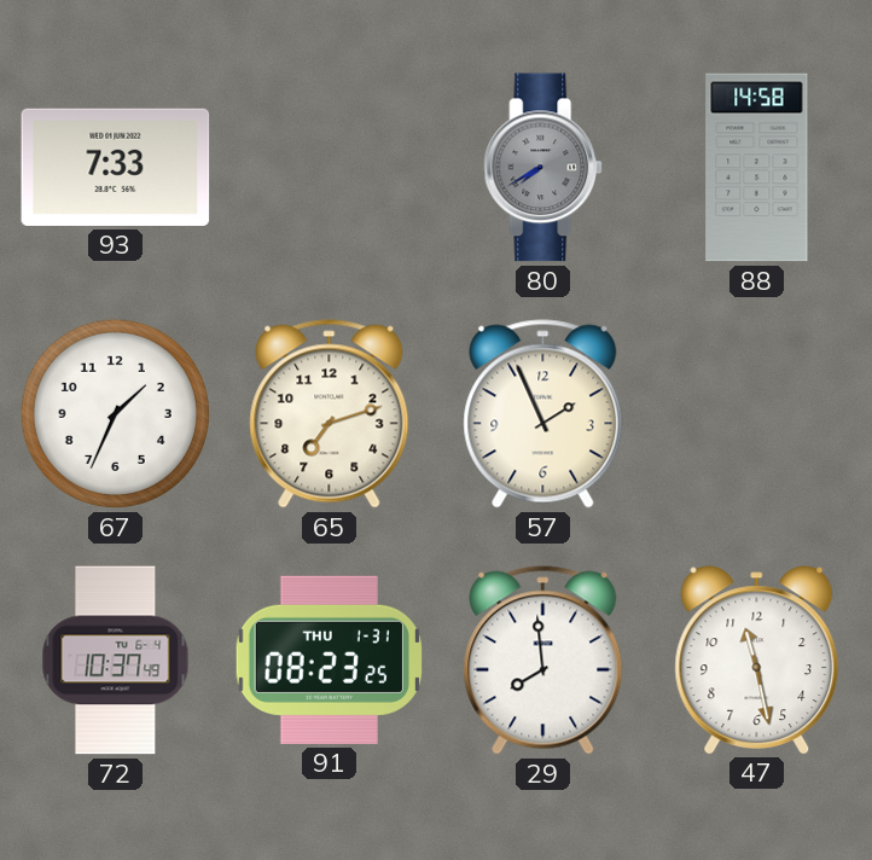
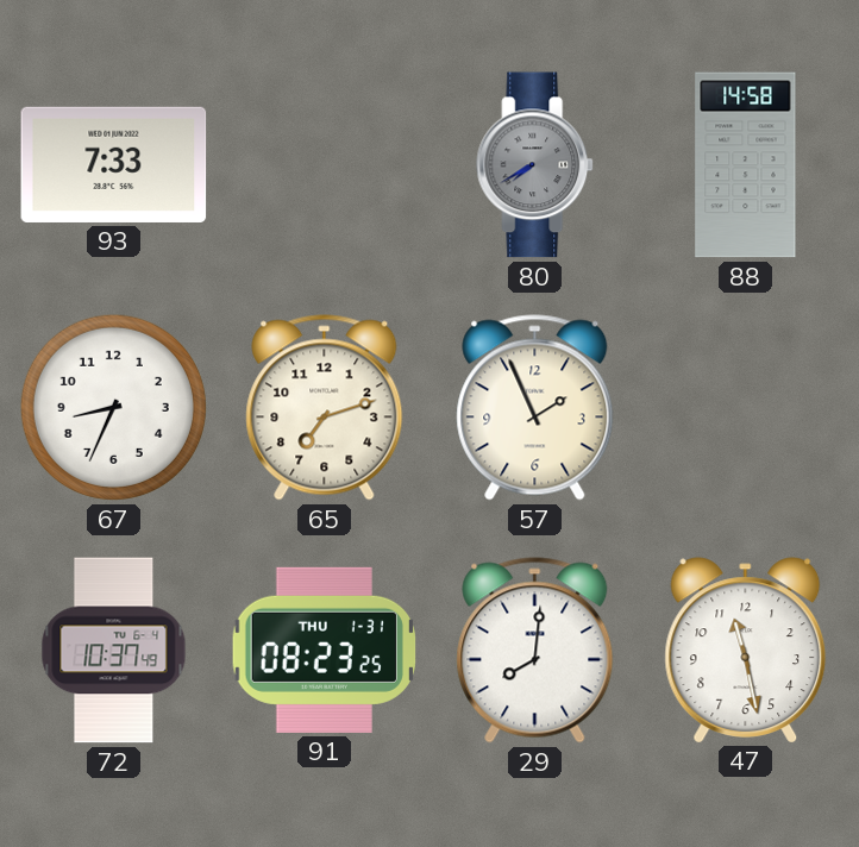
67: 1:34 -> 8:34
29: 7:59 -> 8:01
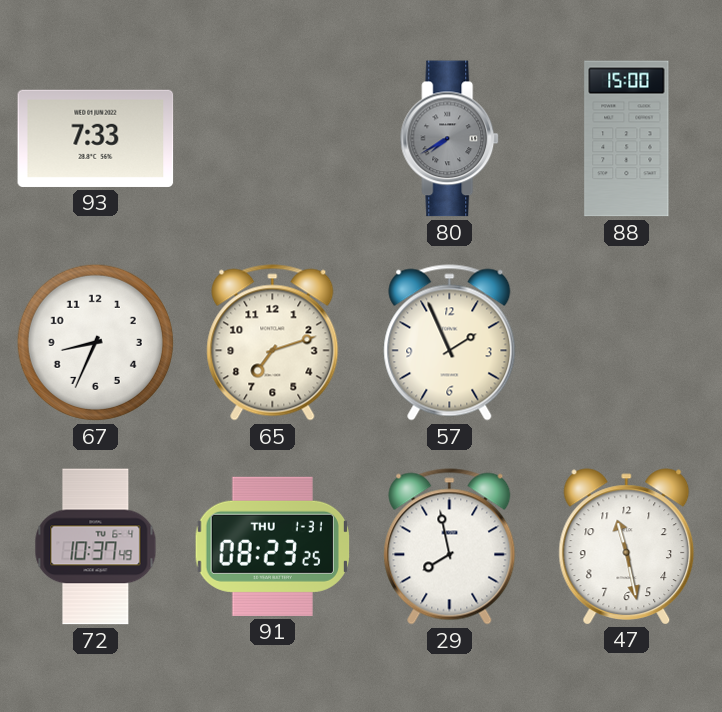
88: 14:58 -> 15:00
29: 8:01 -> 7:58
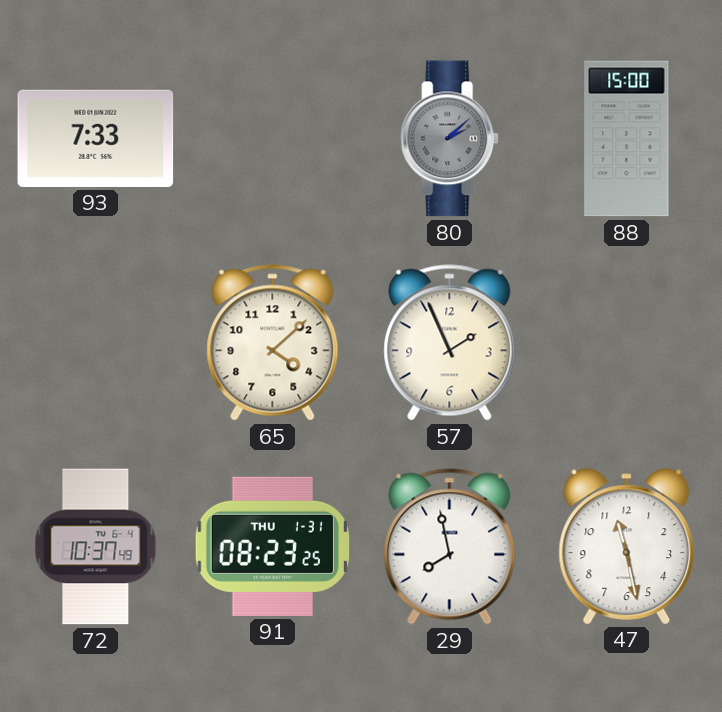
80: 7:40 -> 2:08
67: 8:34 -> none
65: 7:12 -> 4:08
